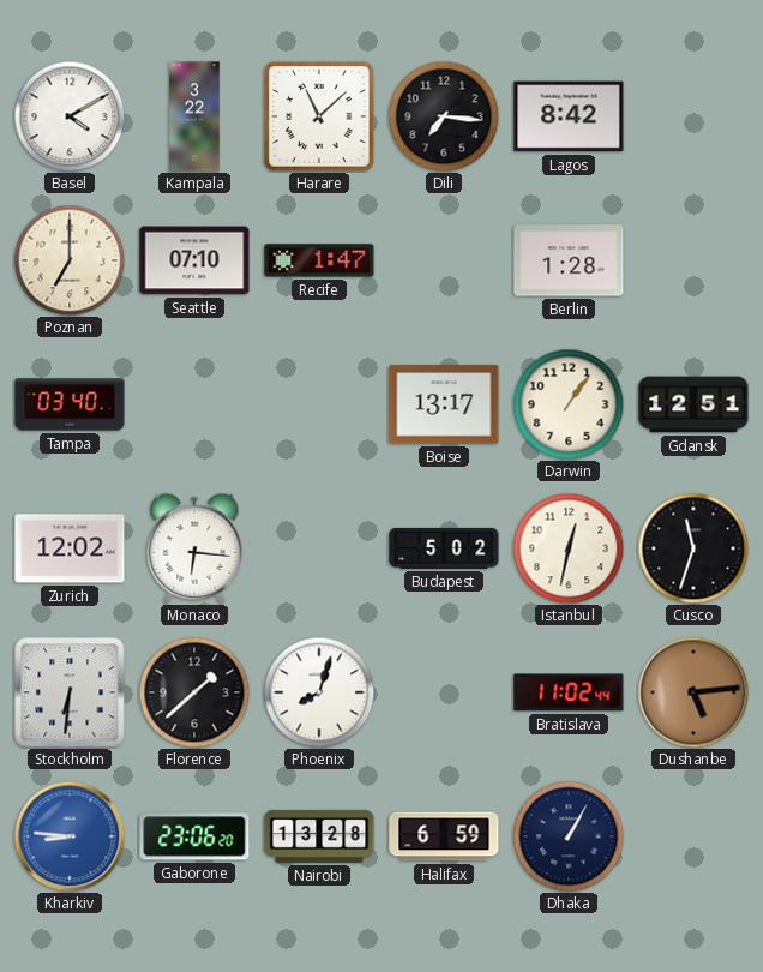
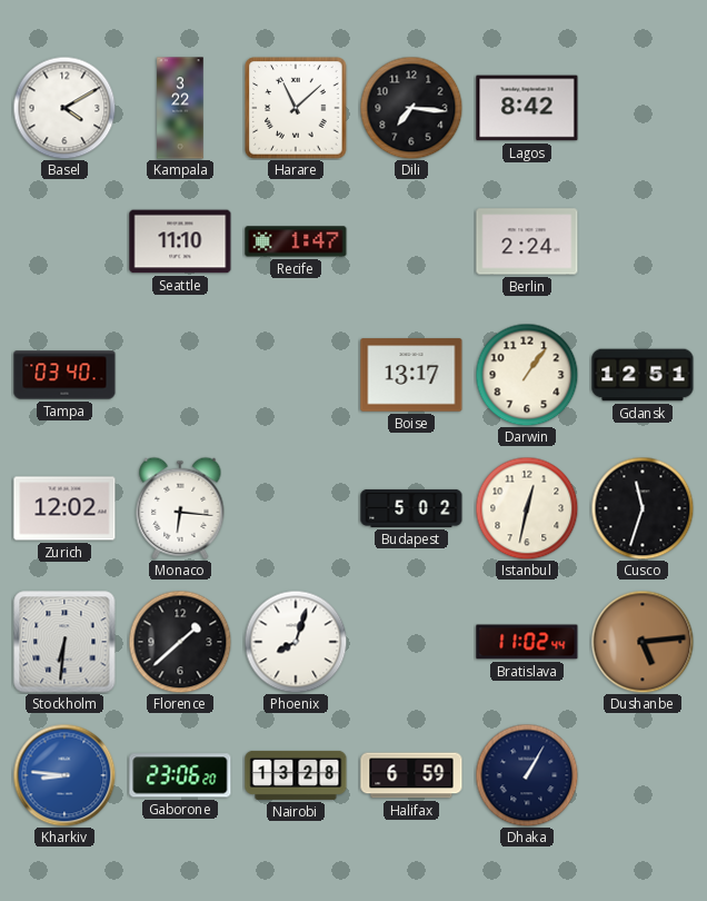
Poznan: 7:00 -> none
Seattle: 07:10 -> 11:10
Berlin: 1:28 -> 2:24
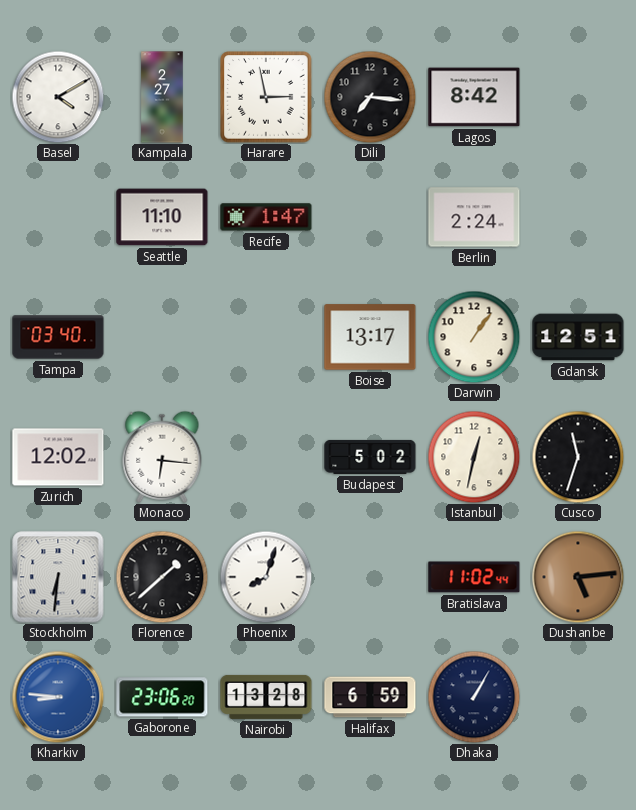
Kampala: 3:22 -> 2:27
Harare: 11:08 -> 2:58
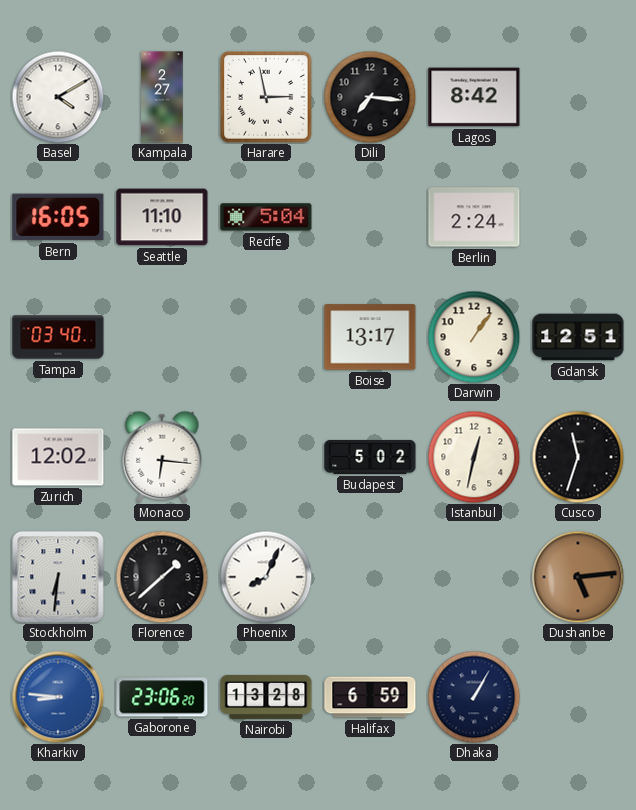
Bern: none -> 16:05
Recife: 1:47 -> 5:04
Phoenix: 8:03 -> 8:04
Bratislava: 11:02 -> none
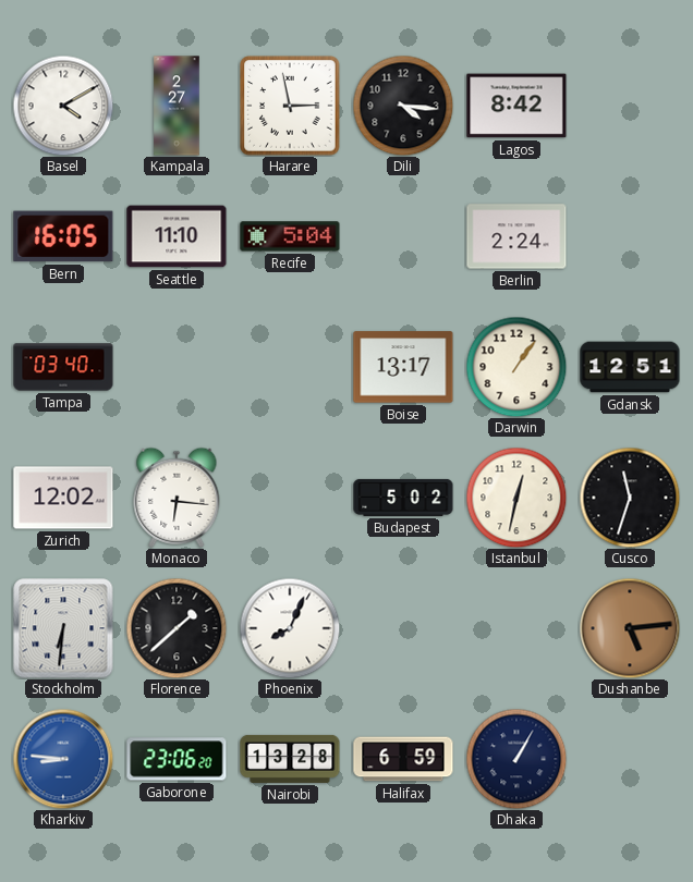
Dili: 7:16 -> 4:16
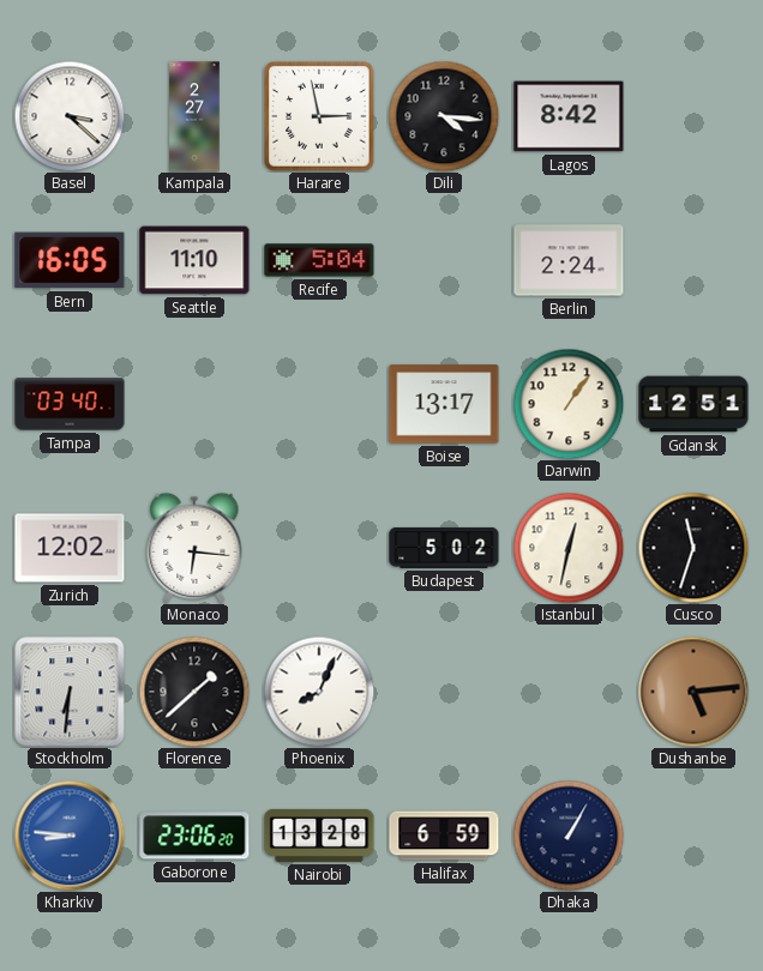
Basel: 4:10 -> 3:22
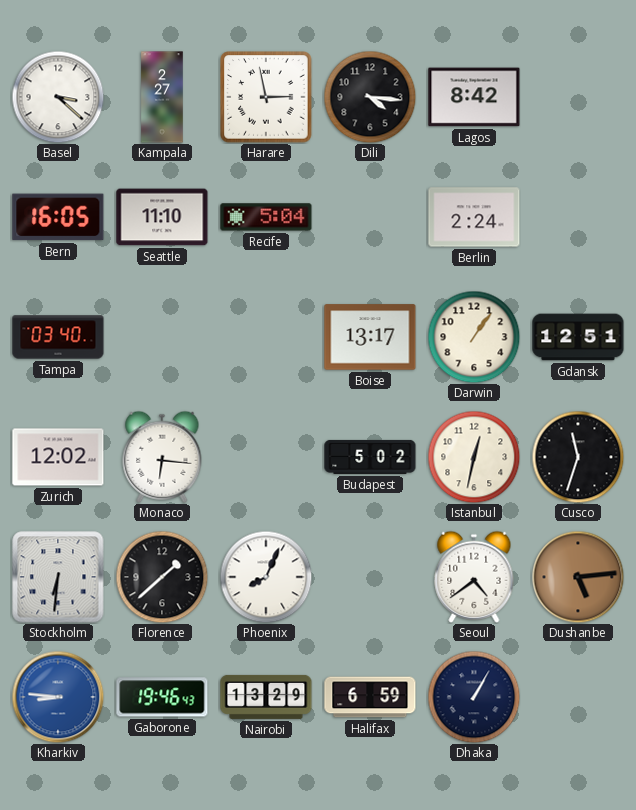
Seoul: none -> 4:39
Gaborone: 23:06 -> 19:46
Nairobi: 13:28 -> 13:29
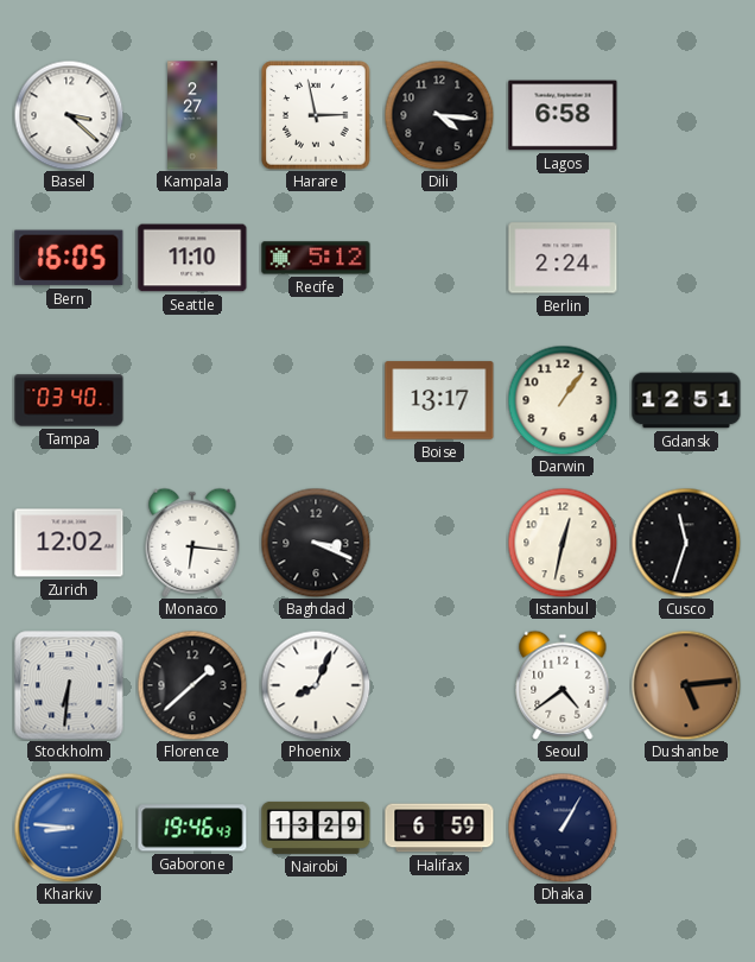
Lagos: 8:42 -> 6:58
Recife: 5:04 -> 5:12
Baghdad: none -> 3:19
Budapest: 5:02 -> none
